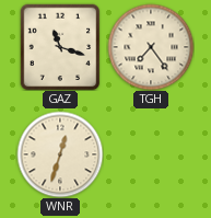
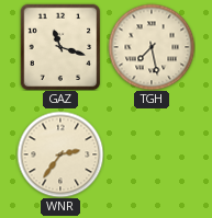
TGH: 7:24 -> 7:28
WNR: 12:33 -> 2:36
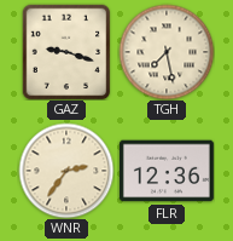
GAZ: 11:18 -> 9:18
FLR: none -> 12:36
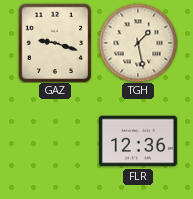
TGH: 7:28 -> 1:28
WNR: 2:36 -> none
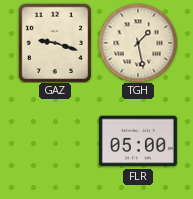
FLR: 12:36 -> 05:00
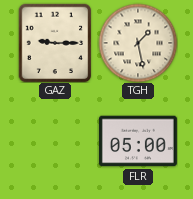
GAZ: 9:18 -> 9:15
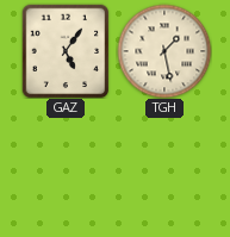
GAZ: 9:15 -> 5:06
FLR: 05:00 -> none
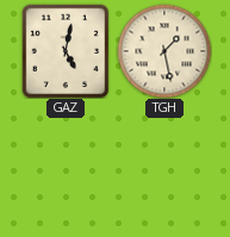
GAZ: 5:06 -> 5:02
